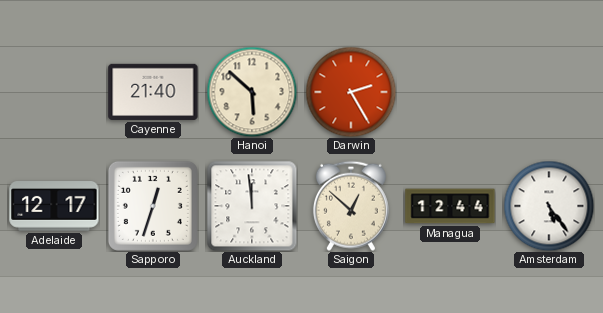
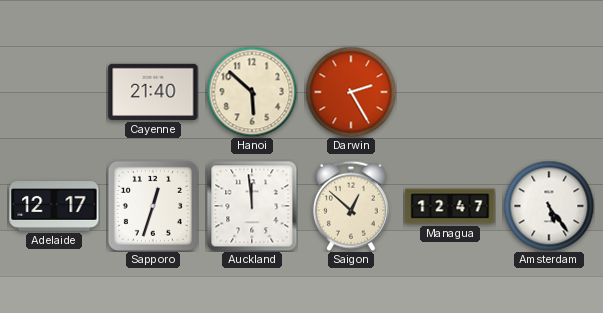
Managua: 12:44 -> 12:47
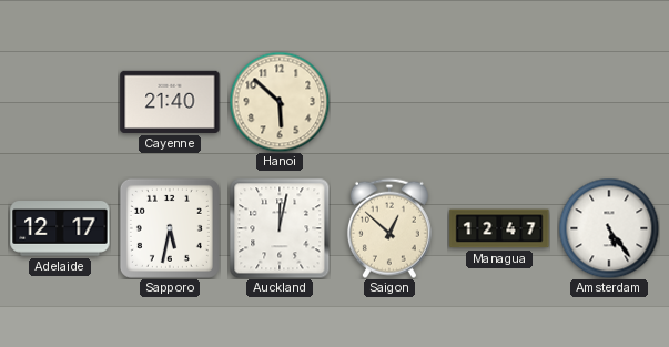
Darwin: 2:25 -> none
Sapporo: 12:33 -> 5:32
Auckland: 11:59 -> 12:02
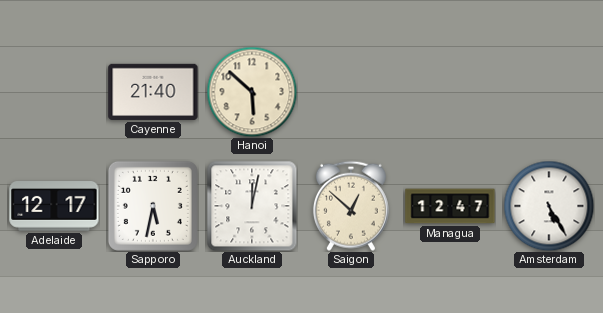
Amsterdam: 5:24 -> 5:25
